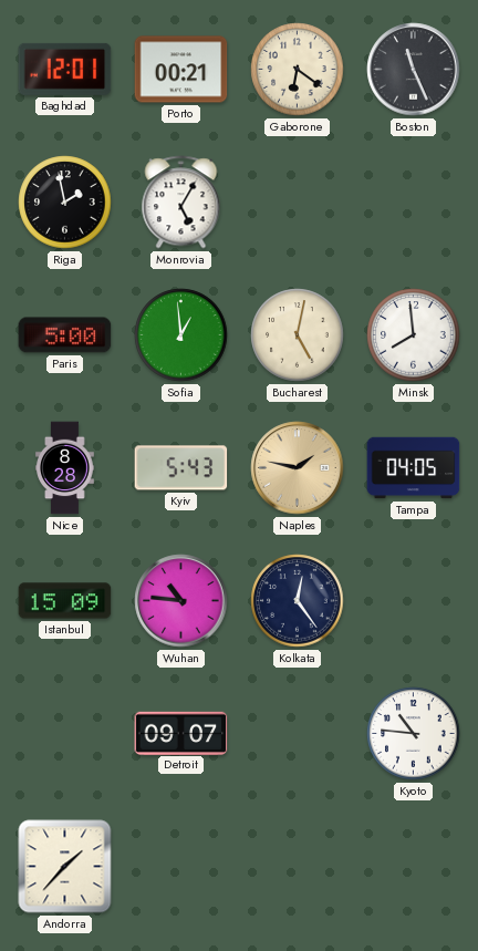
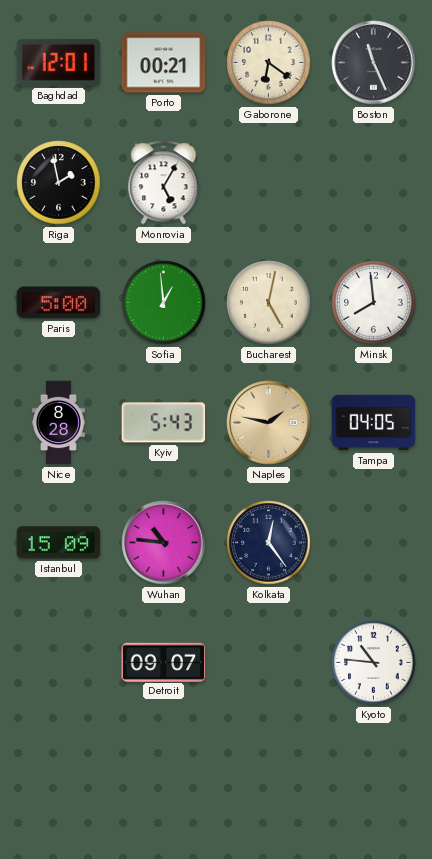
Andorra: 1:37 -> none
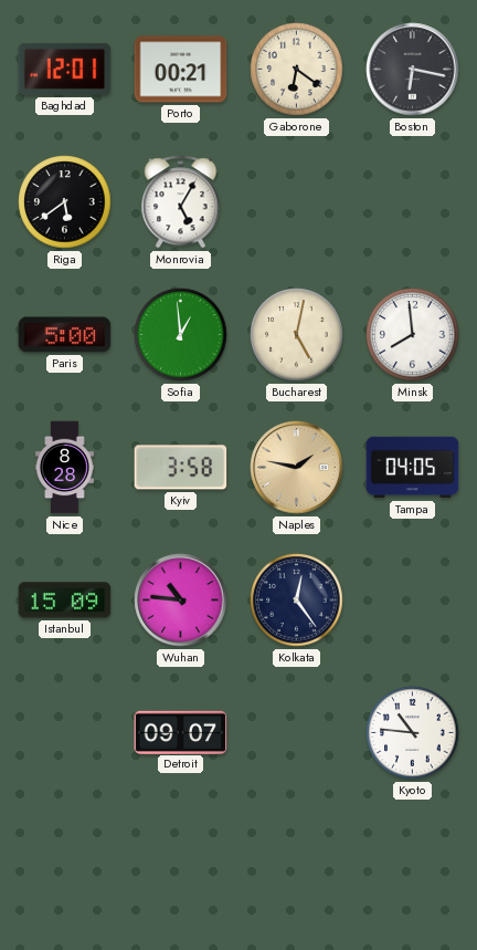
Boston: 11:26 -> 6:17
Riga: 1:58 -> 5:39
Kyiv: 5:43 -> 3:58
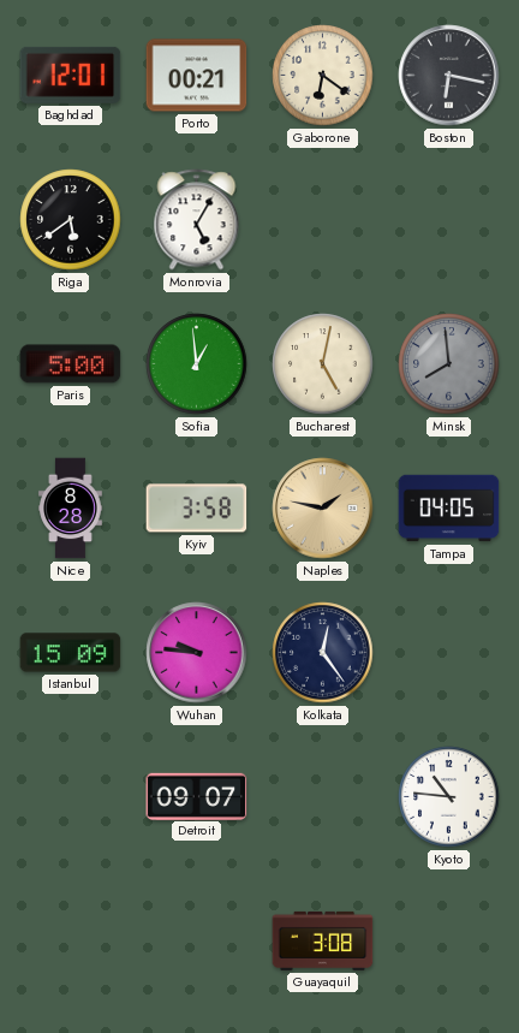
Minsk dial: white -> grey
Wuhan: 10:46 -> 9:46
Guayaquil: none -> 3:08
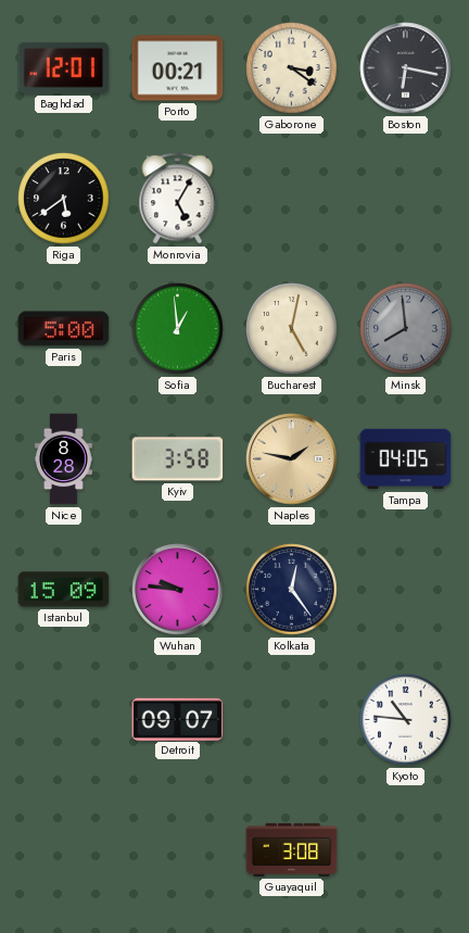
Gaborone: 6:21 -> 3:21
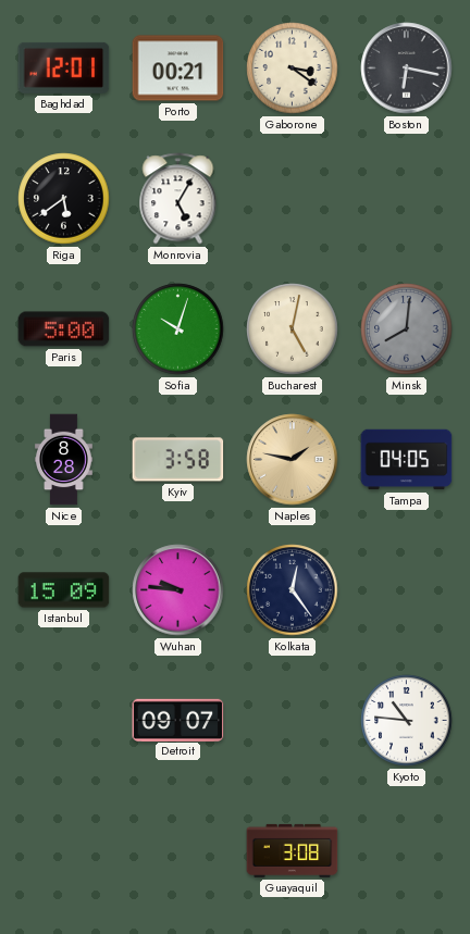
Sofia: 12:59 -> 10:03
Minsk: 7:59 -> 8:01
